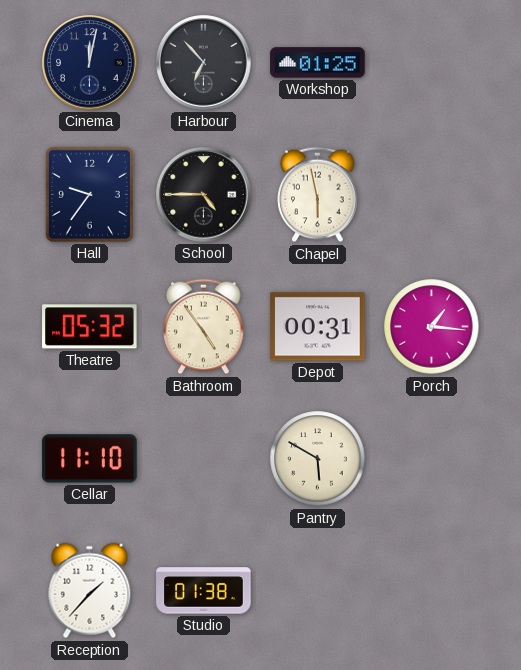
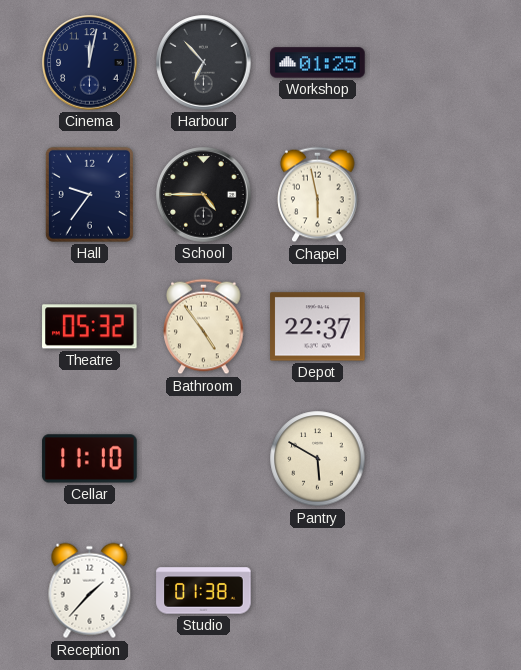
Depot: 00:31 -> 22:37
Porch: 1:16 -> none
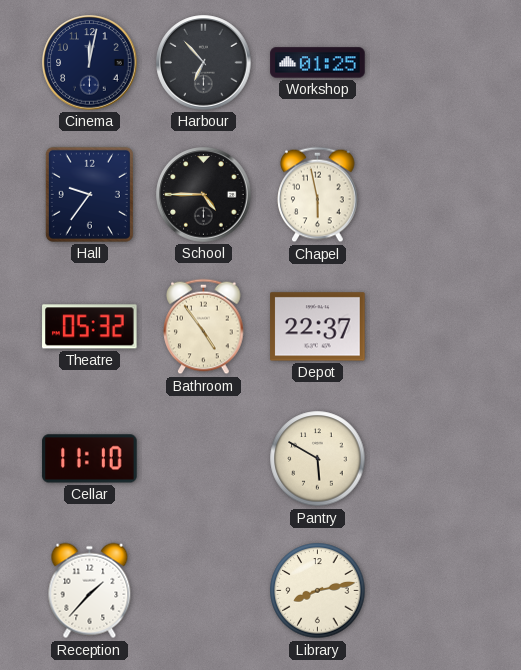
Studio: 01:38 -> none
Library: none -> 8:13
